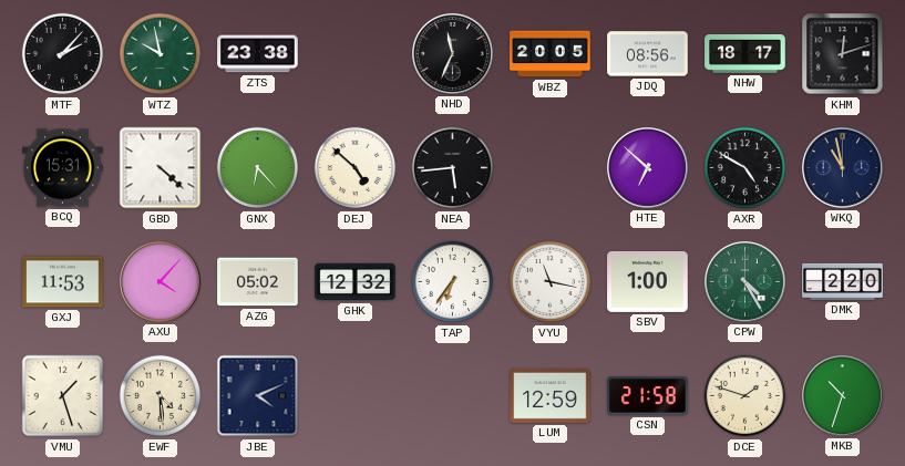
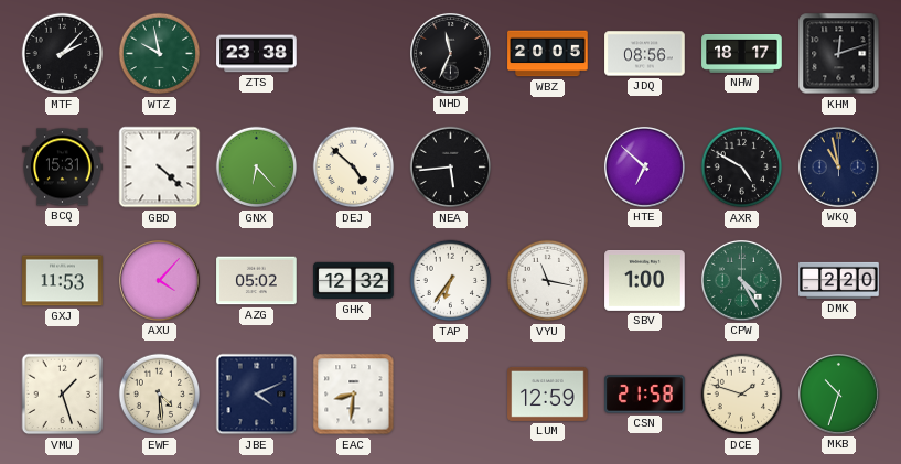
EAC: none -> 8:31
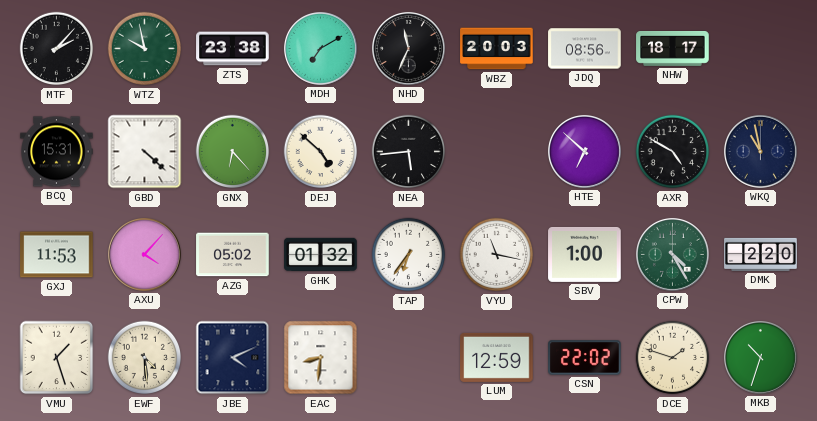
MDH: none -> 7:10
WBZ: 20:05 -> 20:03
KHM: 12:12 -> none
GHK: 12:32 -> 01:32
CSN: 21:58 -> 22:02
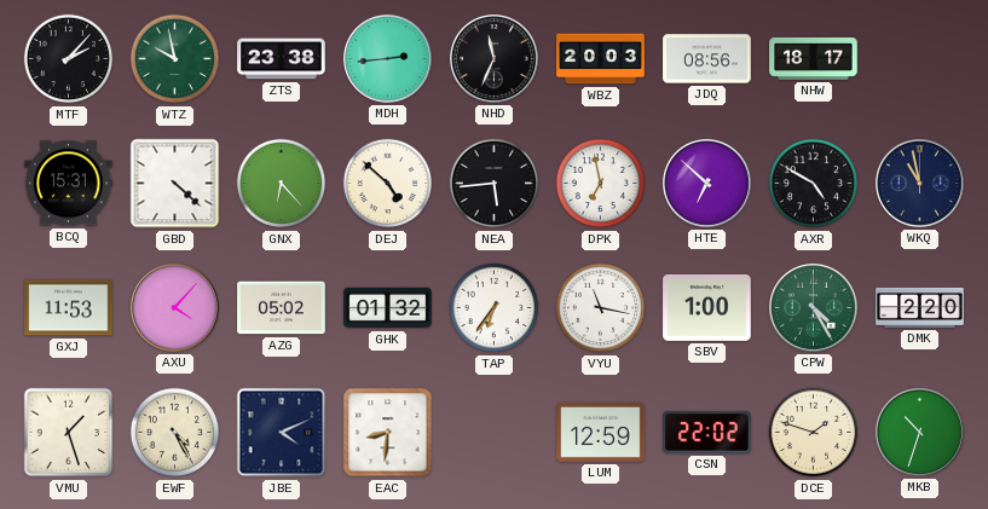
MDH: 7:10 -> 2:44
DPK: none -> 6:58
EWF: 4:29 -> 4:25
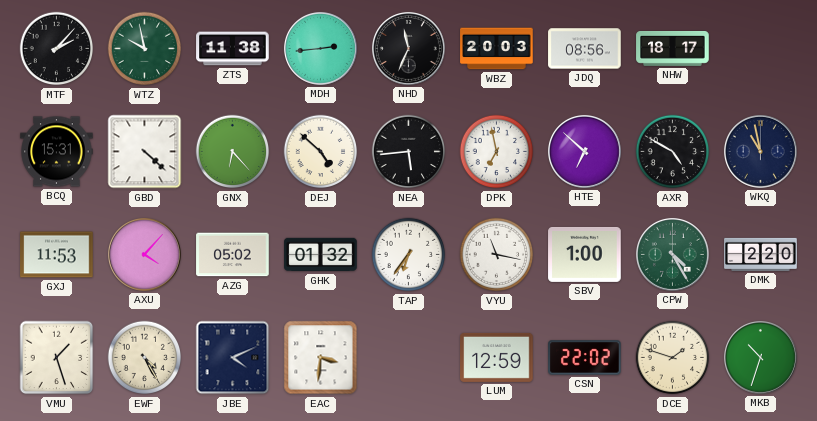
ZTS: 23:38 -> 11:38
EAC: 8:31 -> 3:31
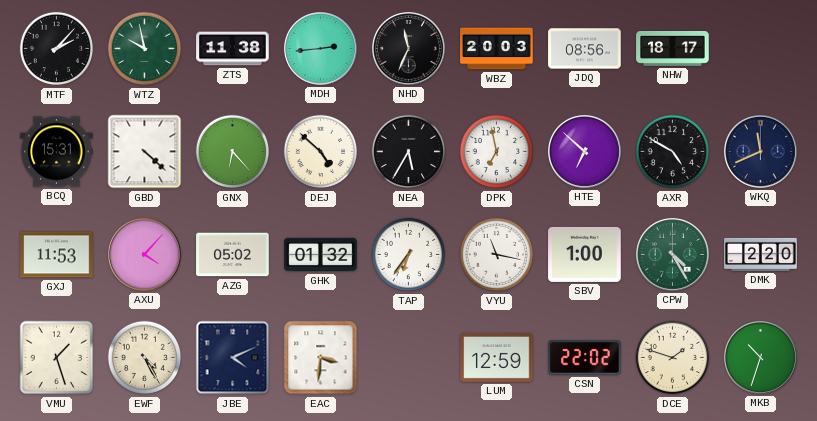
NEA: 5:44 -> 5:35
WKQ: 10:58 -> 11:41
